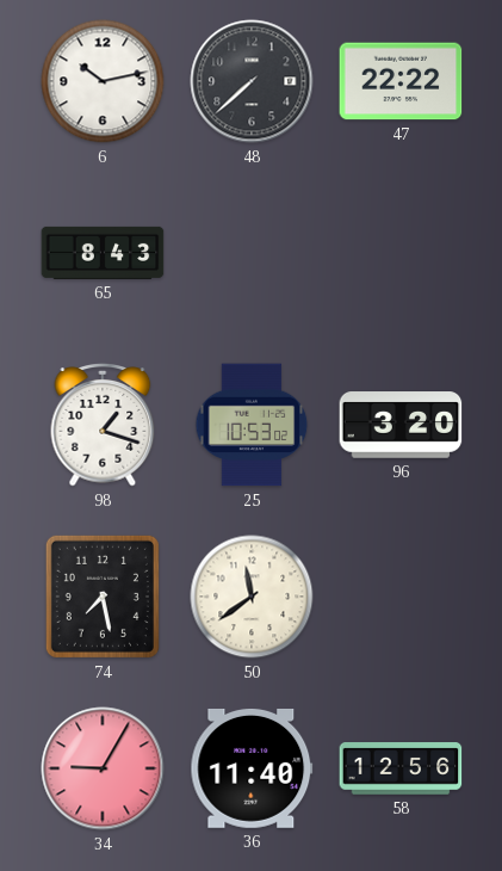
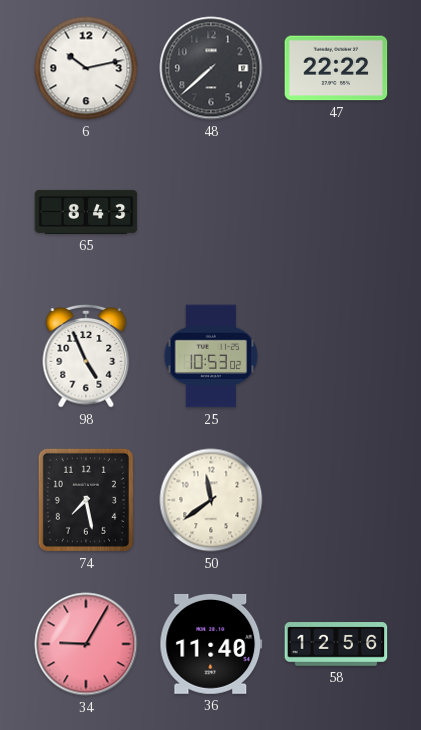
98: 1:18 -> 4:56
96: 3:20 -> none
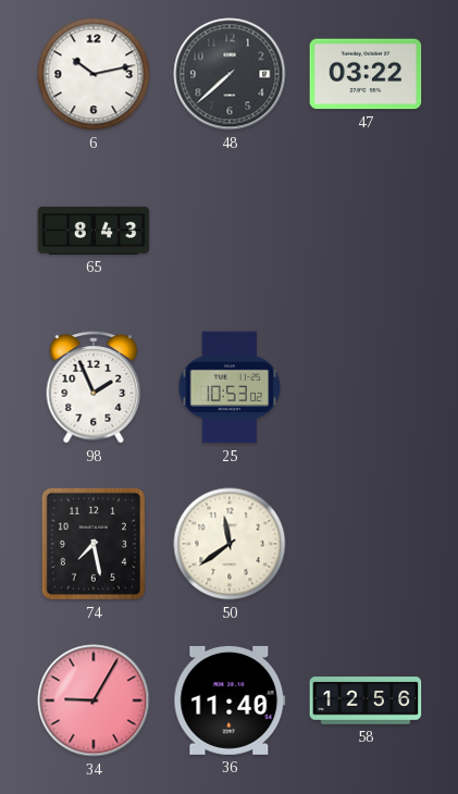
47: 22:22 -> 03:22
98: 4:56 -> 1:56
